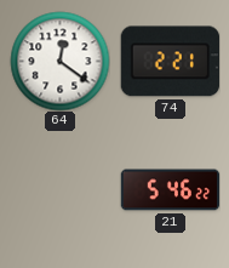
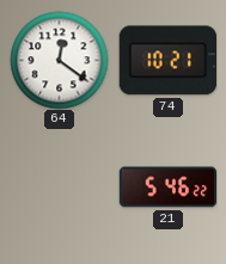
74: 2:21 -> 10:21
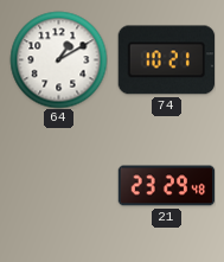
64: 12:21 -> 1:10
21: 5:46 -> 23:29
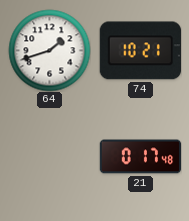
64: 1:10 -> 1:42
21: 23:29 -> 0:17
